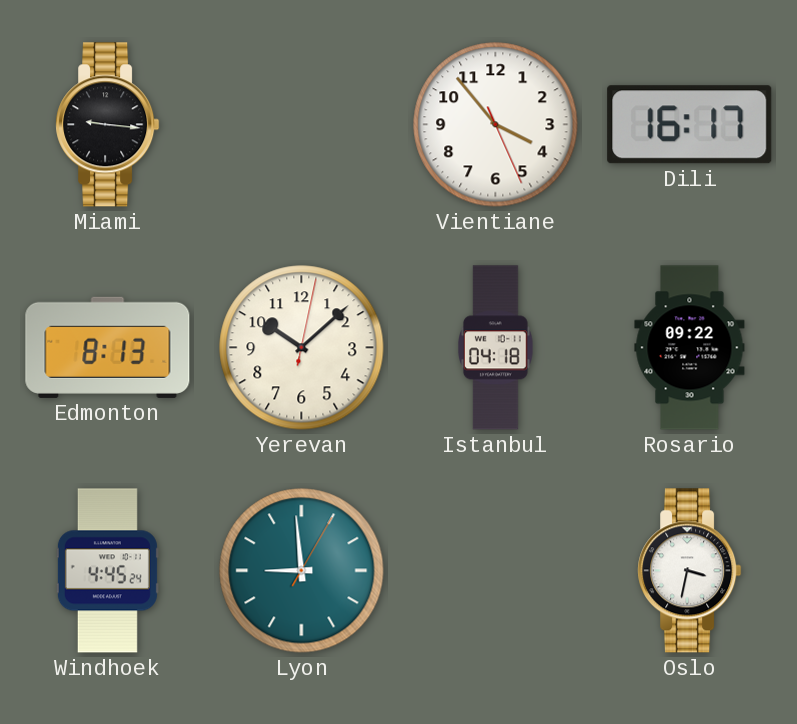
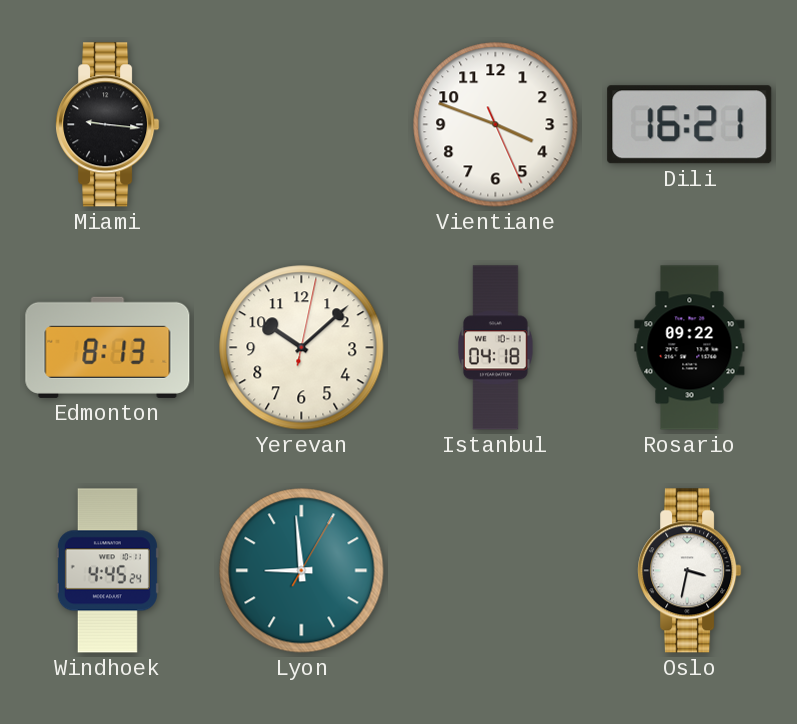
Vientiane: 3:53 -> 3:48
Dili: 16:17 -> 16:21
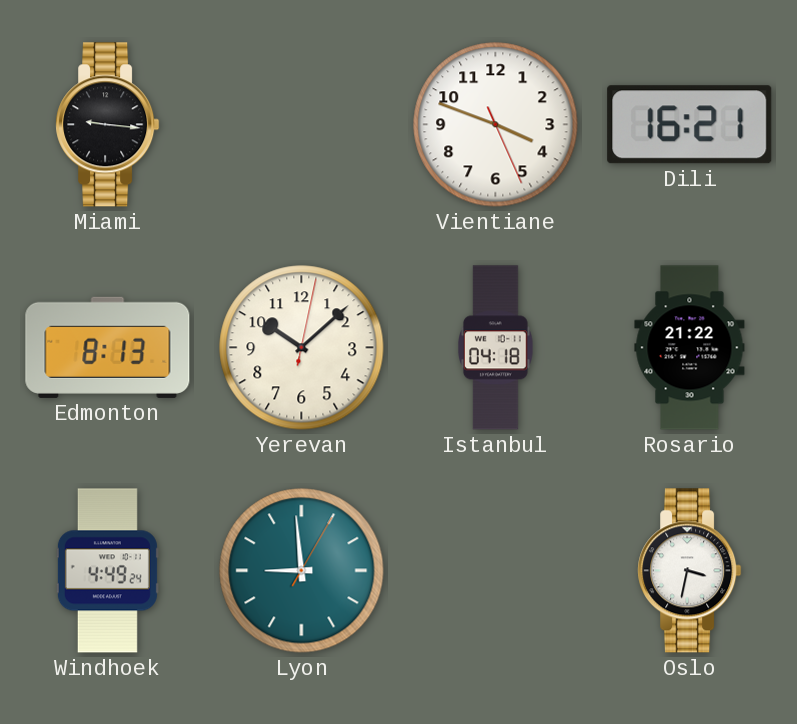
Rosario: 09:22 -> 21:22
Windhoek: 4:45 -> 4:49
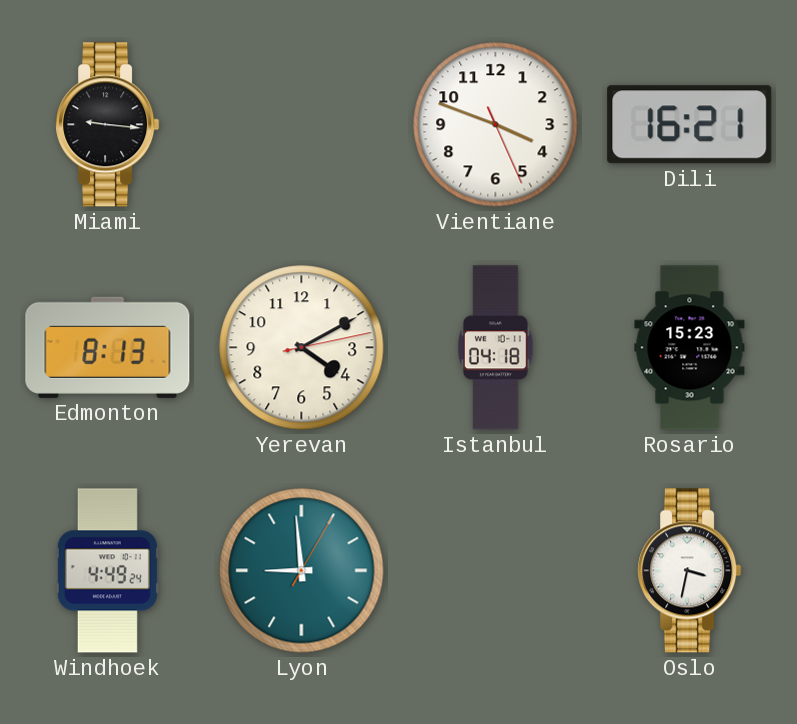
Yerevan: 10:08 -> 4:10
Rosario: 21:22 -> 15:23
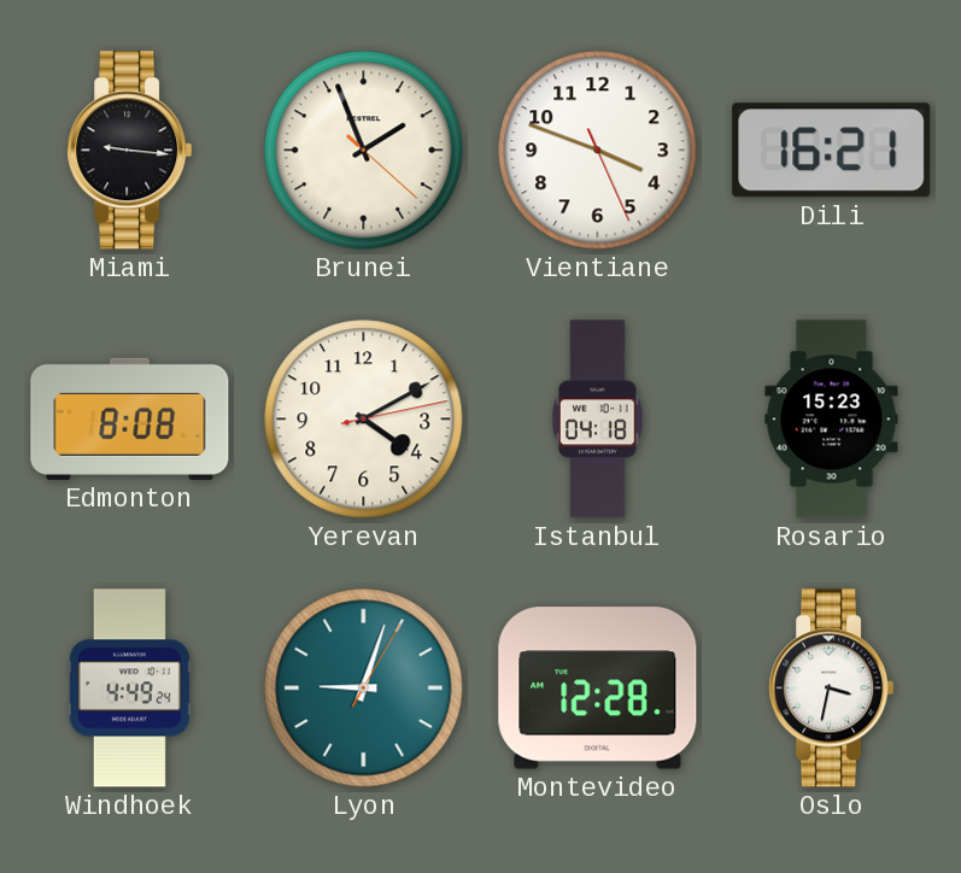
Brunei: none -> 1:56
Edmonton: 8:13 -> 8:08
Lyon: 8:59 -> 9:03
Montevideo: none -> 12:28
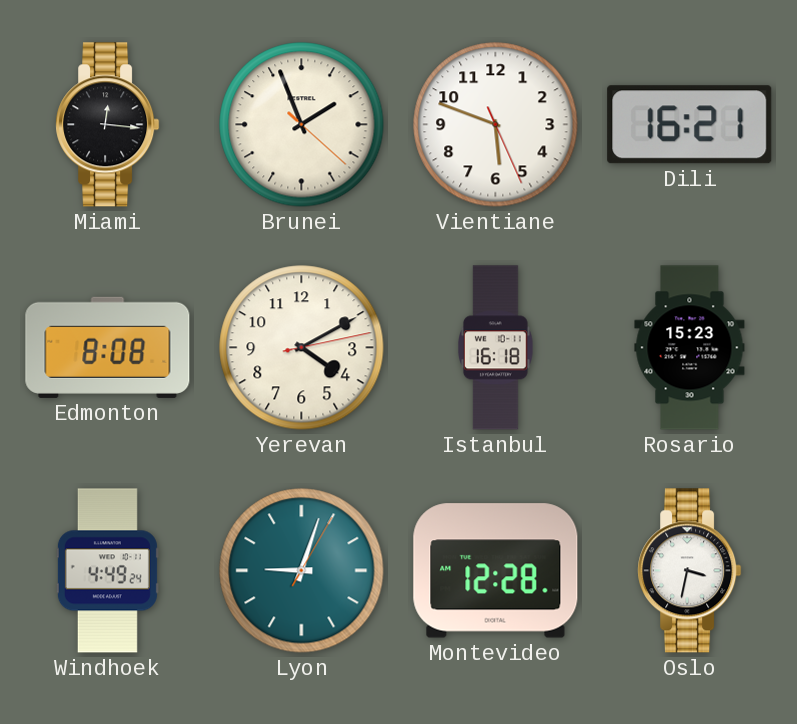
Miami: 9:16 -> 12:16
Vientiane: 3:48 -> 5:48
Istanbul: 04:18 -> 16:18
